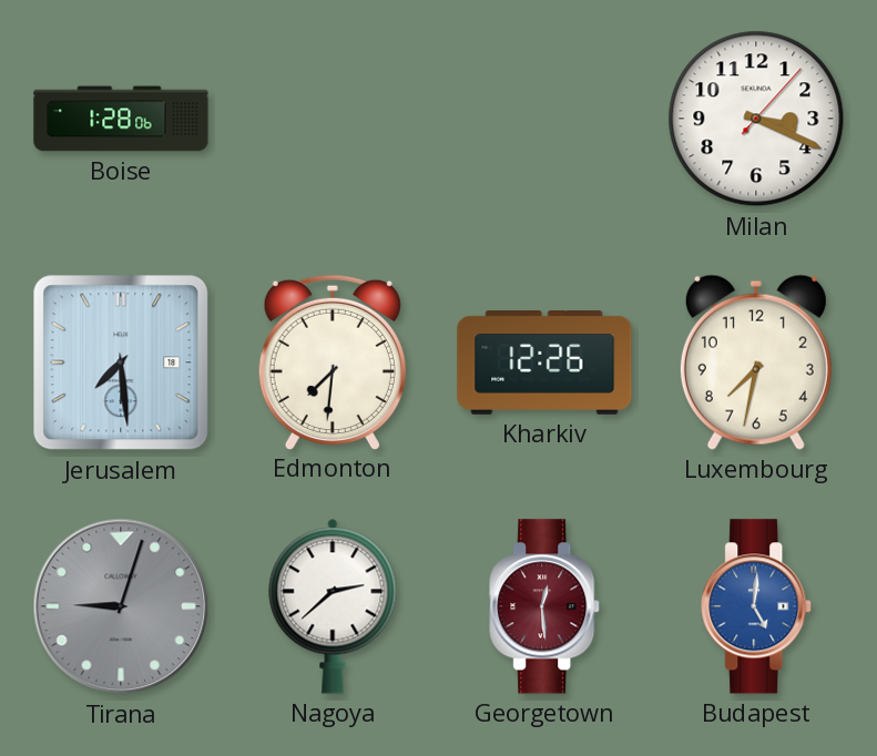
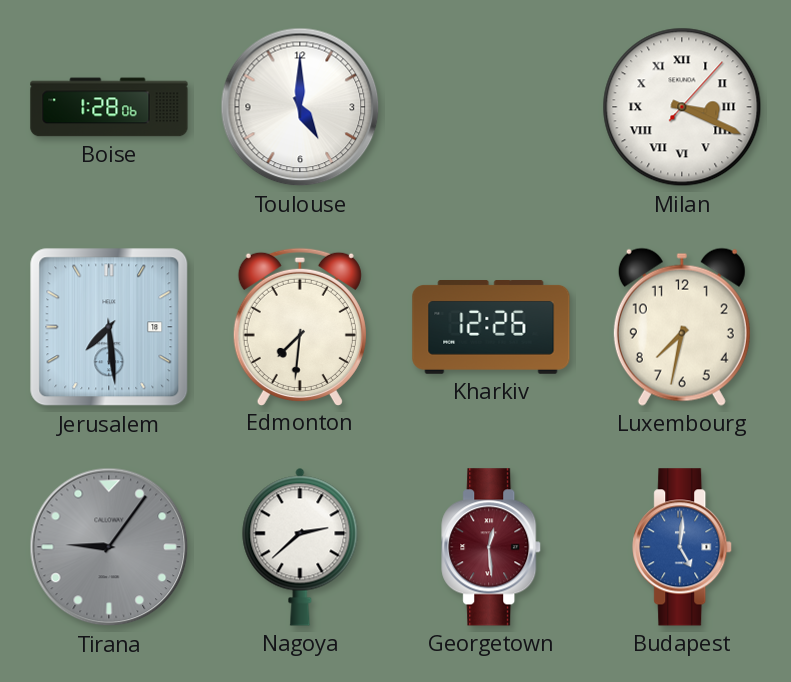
Toulouse: none -> 5:00
Milan numerals: Arabic -> Roman
Tirana: 9:03 -> 9:06
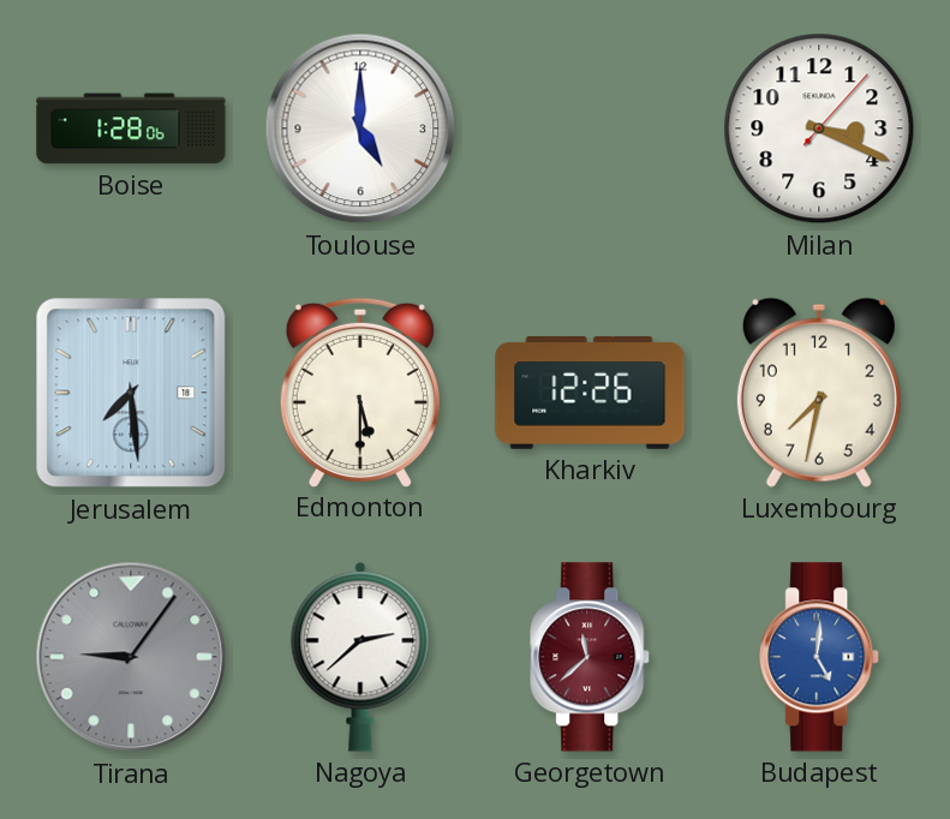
Milan numerals: Roman -> Arabic
Edmonton: 7:31 -> 5:30
Georgetown: 12:29 -> 11:38
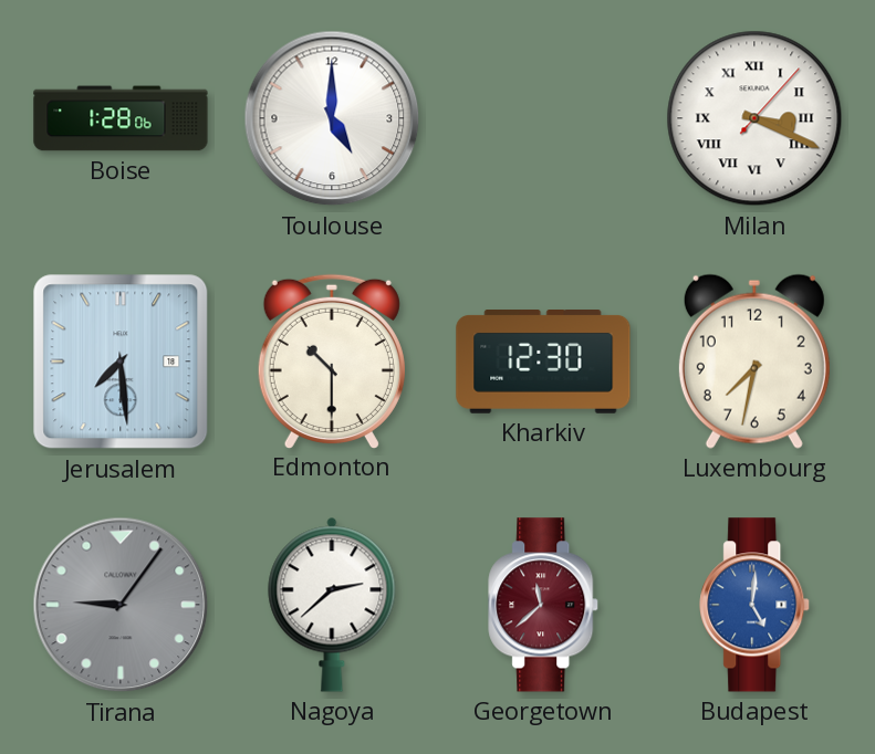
Milan numerals: Arabic -> Roman
Edmonton: 5:30 -> 10:30
Kharkiv: 12:26 -> 12:30
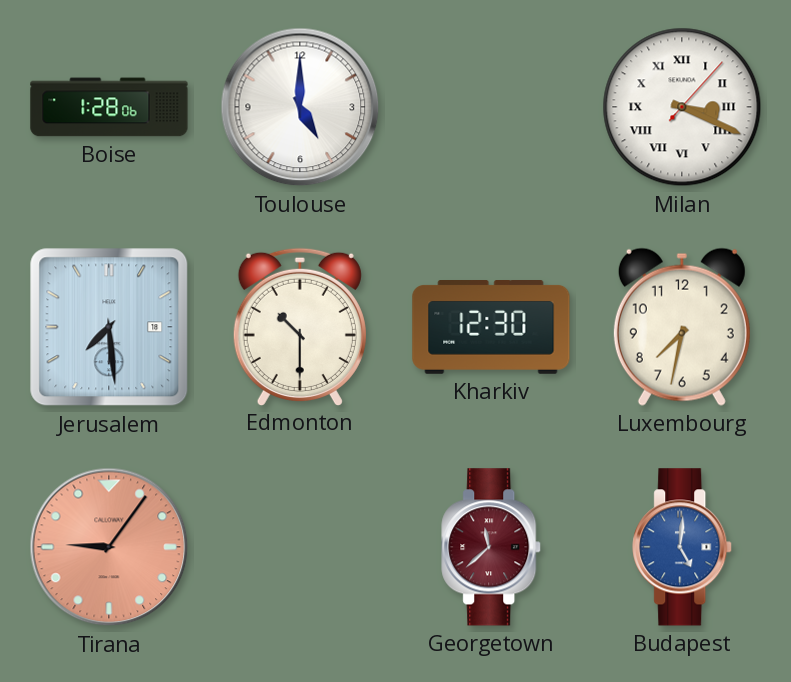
Tirana dial: grey -> salmon
Nagoya: 2:38 -> none
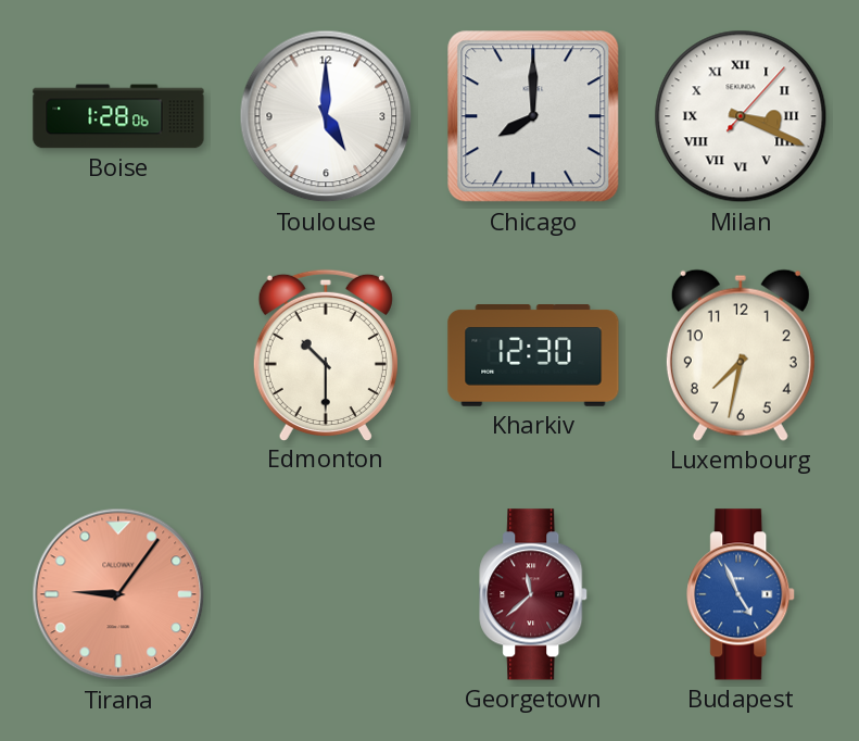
Chicago: none -> 8:00
Jerusalem: 7:29 -> none
Budapest: 5:01 -> 4:56
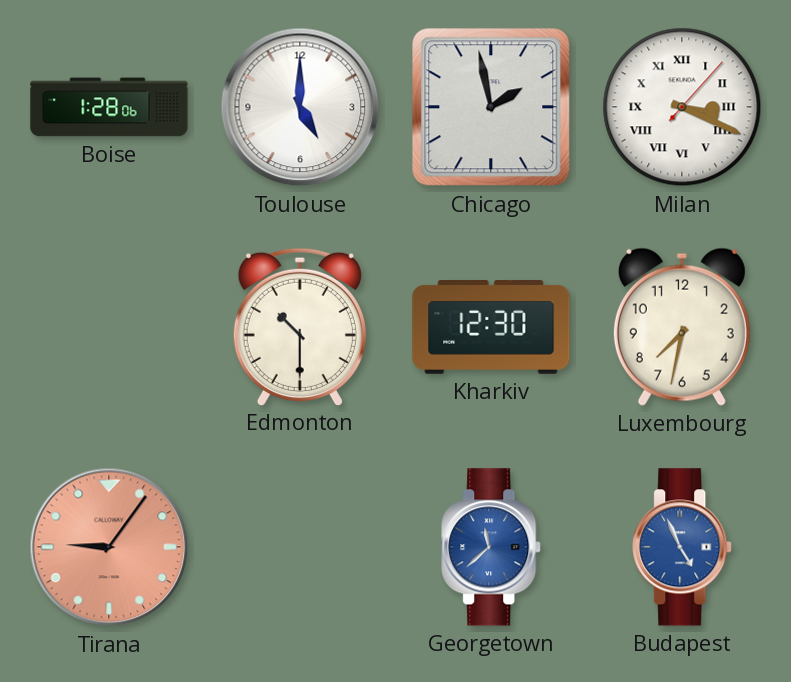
Chicago: 8:00 -> 1:58
Georgetown dial: burgundy -> blue
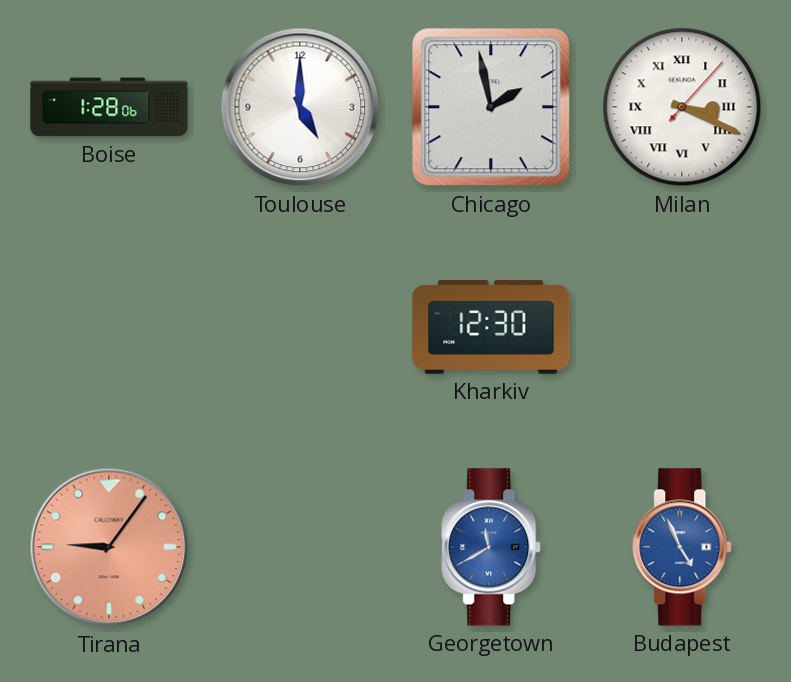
Edmonton: 10:30 -> none
Luxembourg: 7:32 -> none
Georgetown: 11:38 -> 11:40
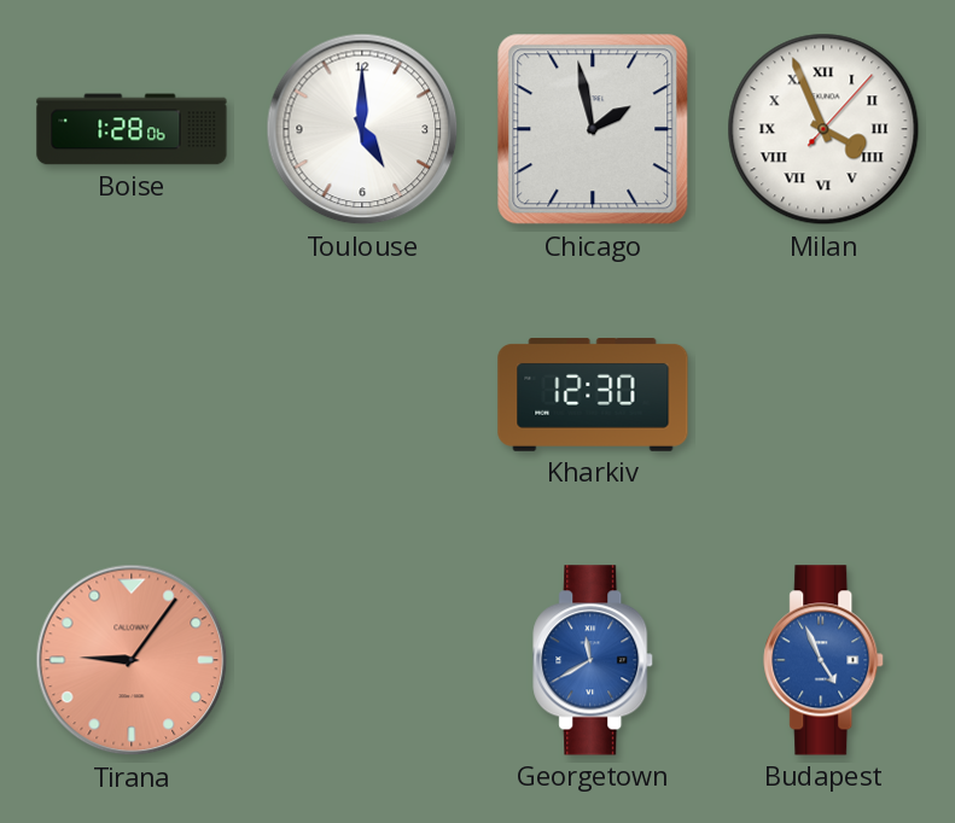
Milan: 3:19 -> 3:56
